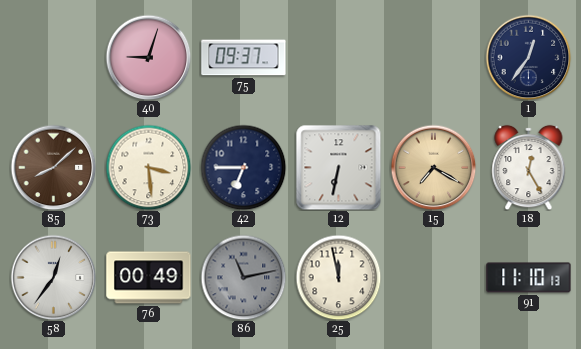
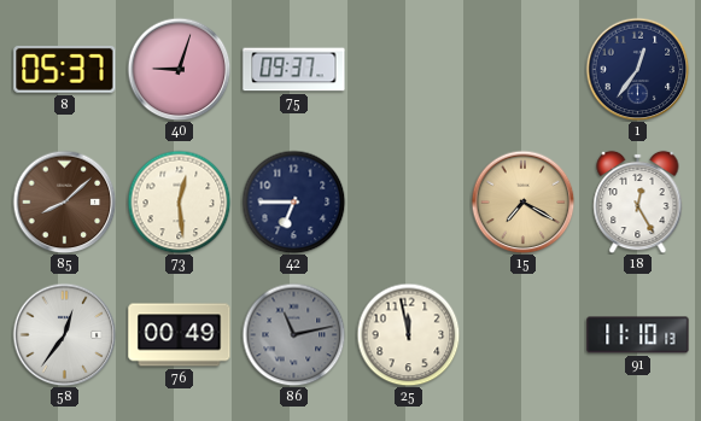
8: none -> 05:37
73: 3:29 -> 12:29
12: 6:32 -> none
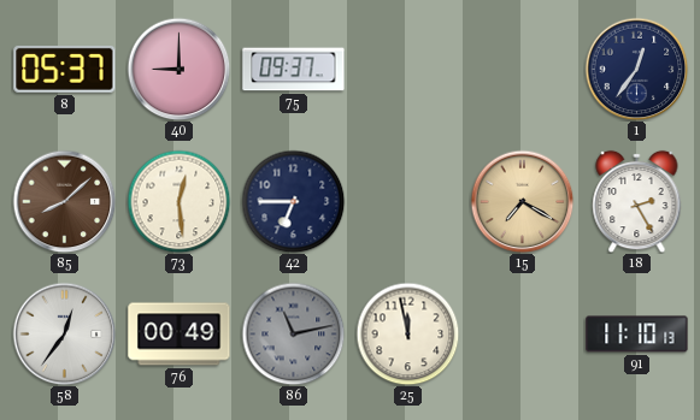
40: 9:03 -> 9:00
18: 12:25 -> 2:25
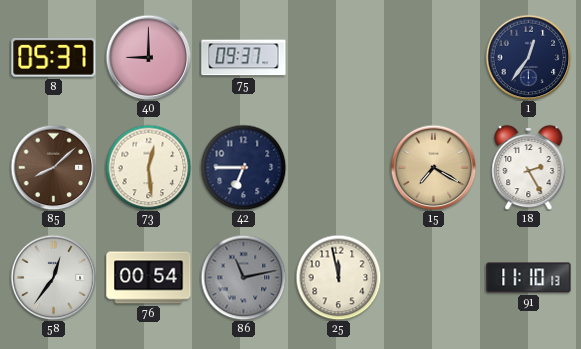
76: 00:49 -> 00:54
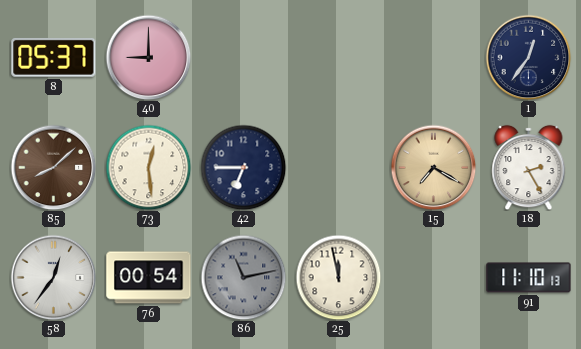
75: 09:37 -> none
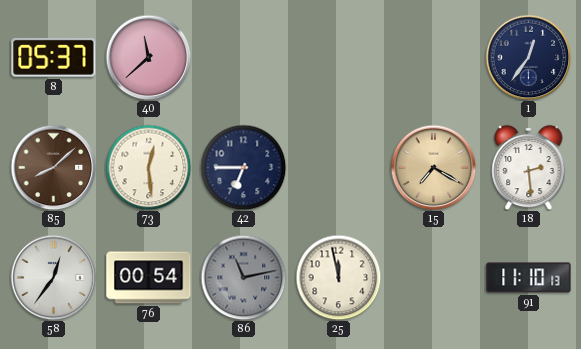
40: 9:00 -> 11:38
18: 2:25 -> 2:29
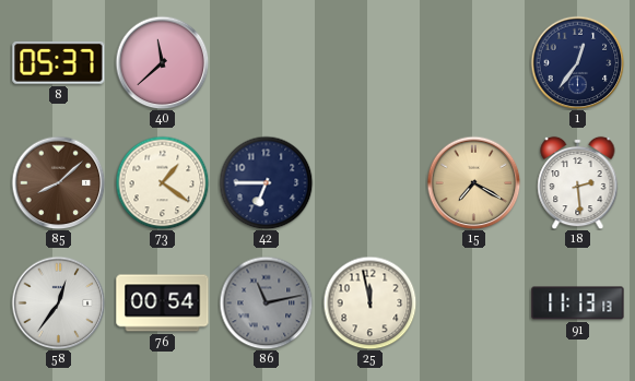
73: 12:29 -> 1:21
91: 11:10 -> 11:13
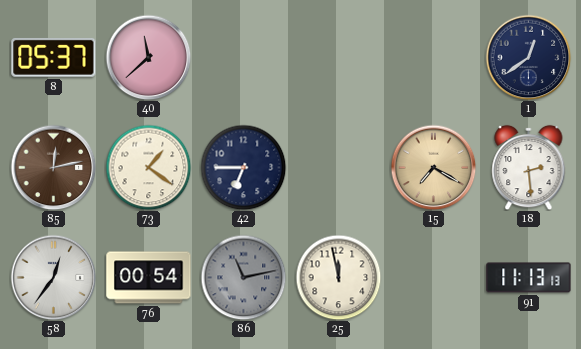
1: 12:36 -> 12:39
85: 8:08 -> 12:13
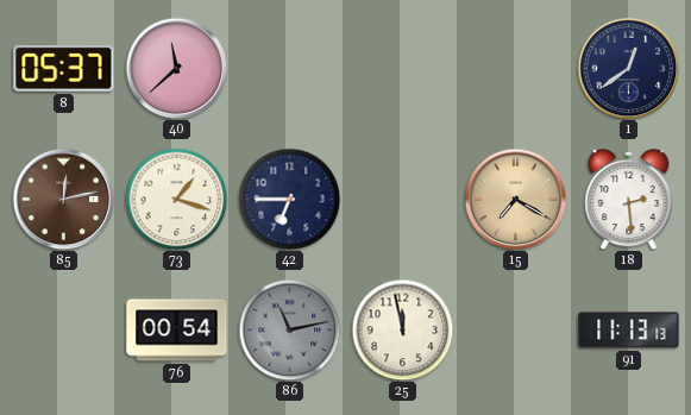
73: 1:21 -> 1:18
58: 12:36 -> none
